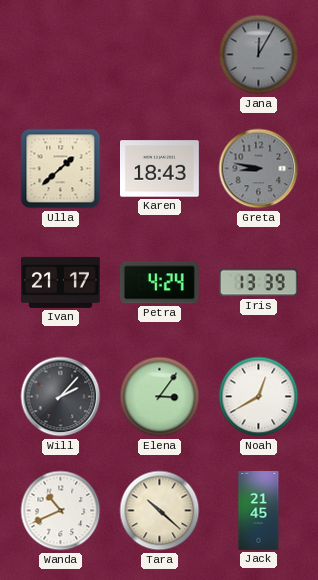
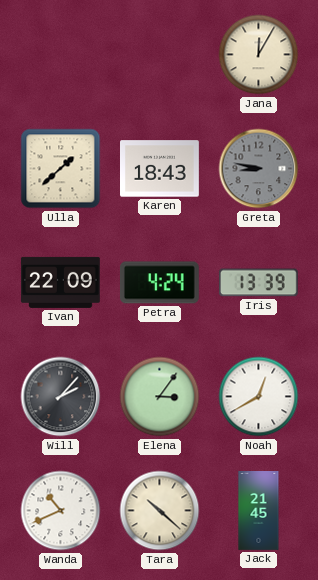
Jana dial: grey -> cream
Ivan: 21:17 -> 22:09
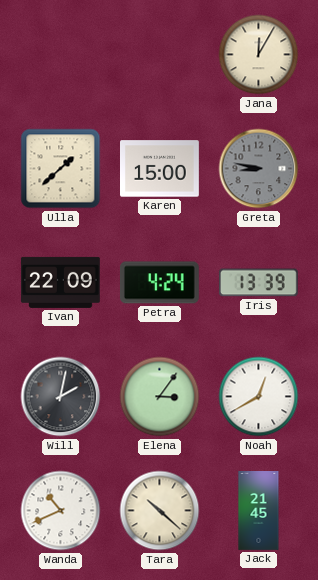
Karen: 18:43 -> 15:00
Will: 2:07 -> 2:02
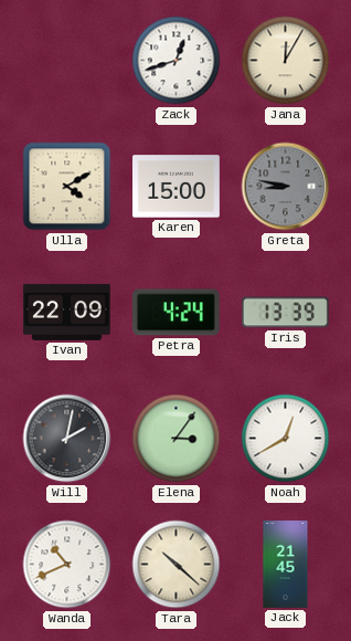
Zack: none -> 12:42
Ulla: 1:38 -> 4:10
